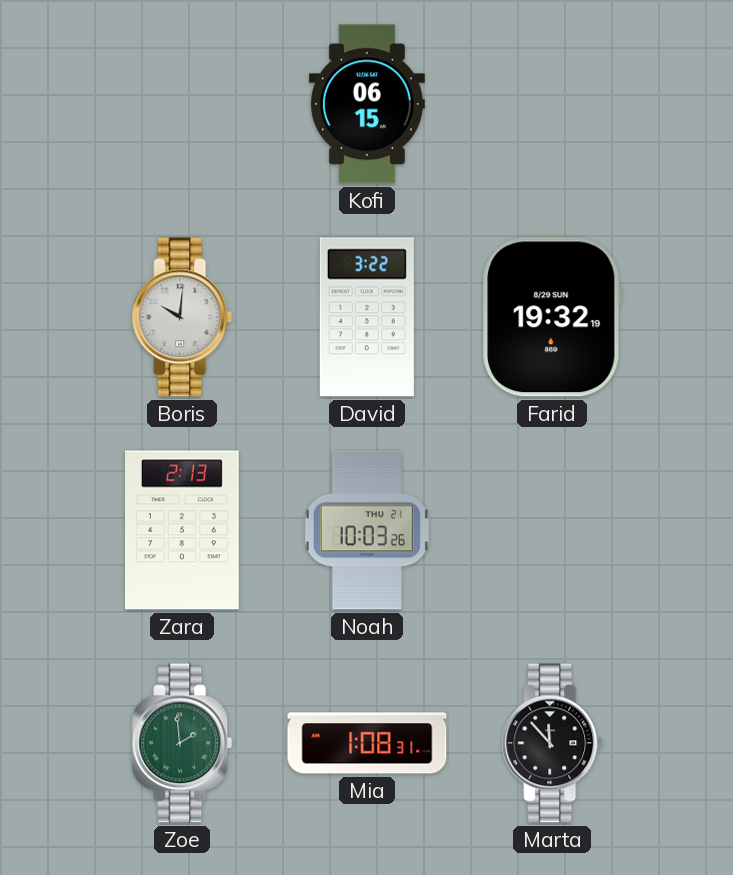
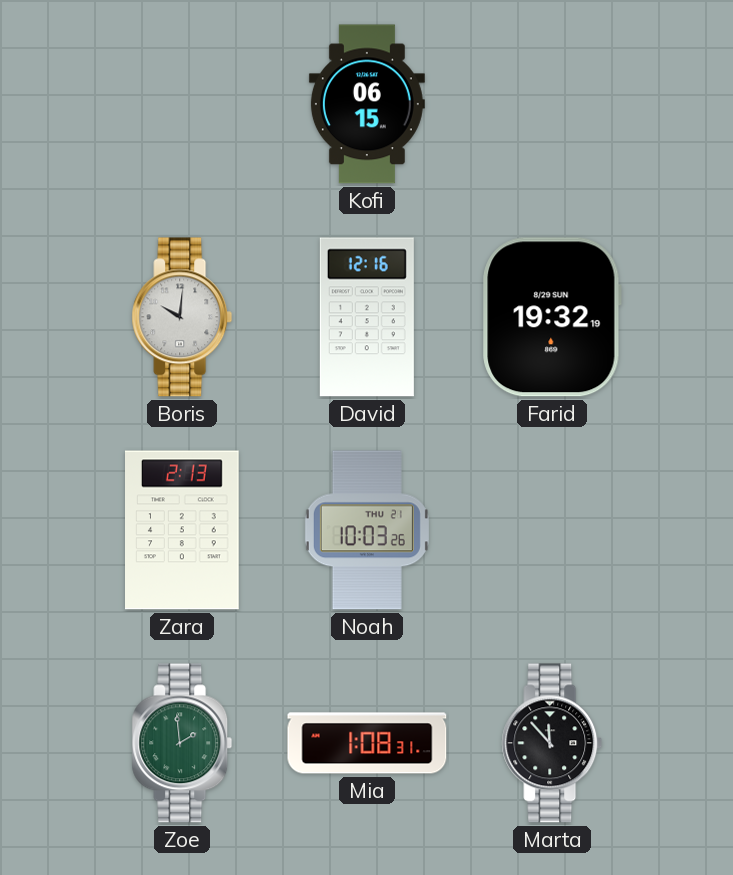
David: 3:22 -> 12:16
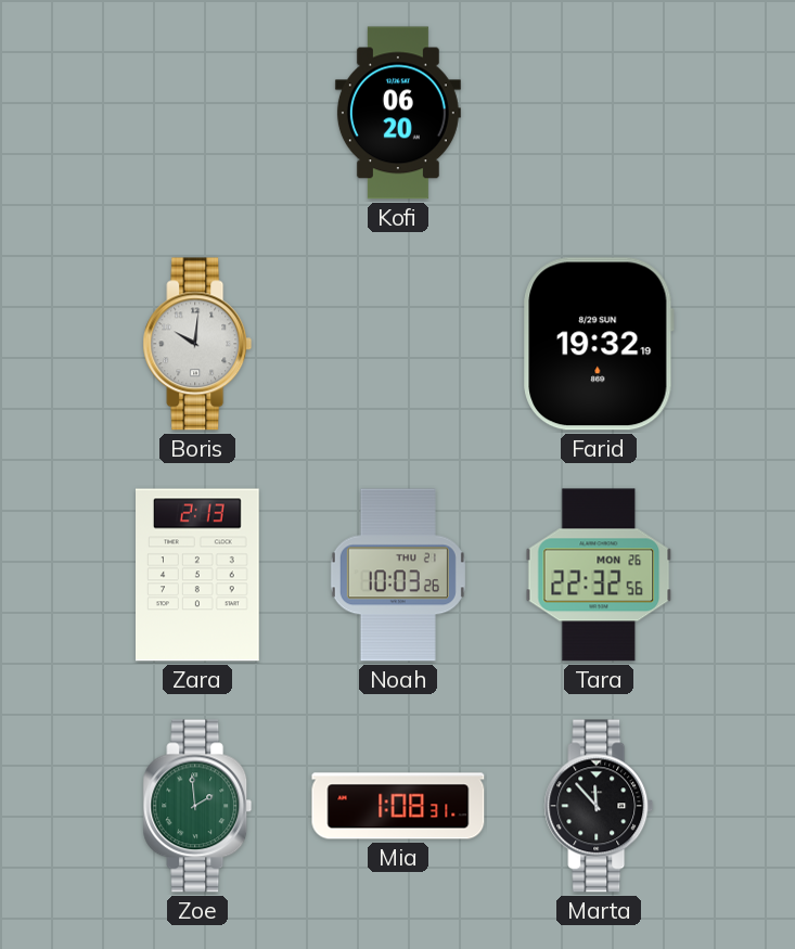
Kofi: 06:15 -> 06:20
David: 12:16 -> none
Tara: none -> 22:32
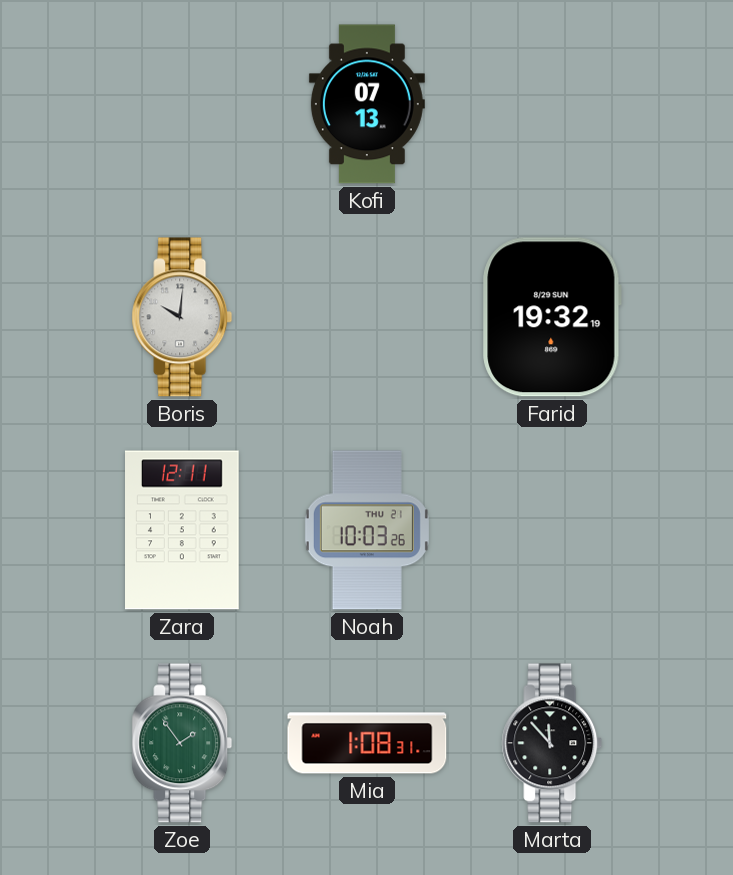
Kofi: 06:20 -> 07:13
Zara: 2:13 -> 12:11
Tara: 22:32 -> none
Zoe: 1:59 -> 1:54
